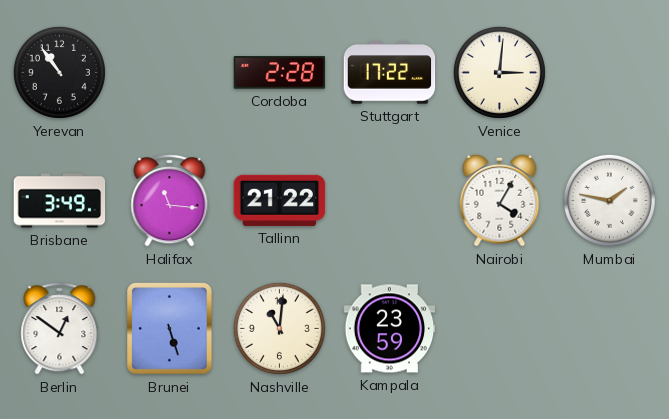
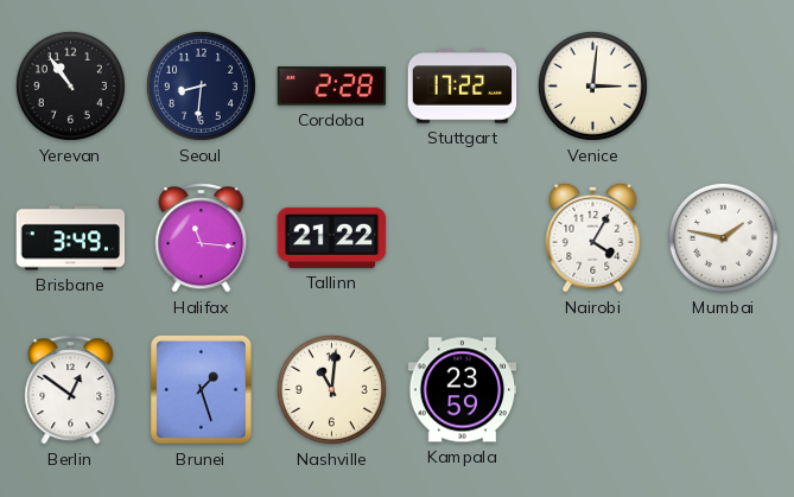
Seoul: none -> 8:31
Brunei: 5:27 -> 1:27
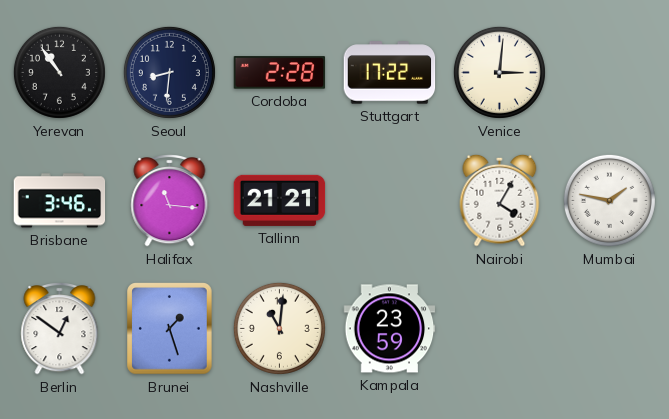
Brisbane: 3:49 -> 3:46
Tallinn: 21:22 -> 21:21
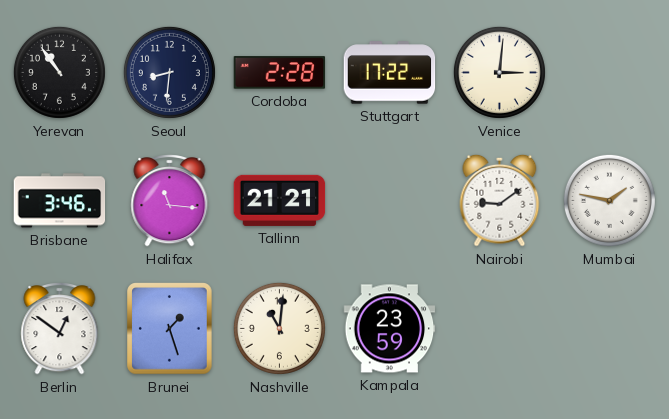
Nairobi: 4:05 -> 9:09
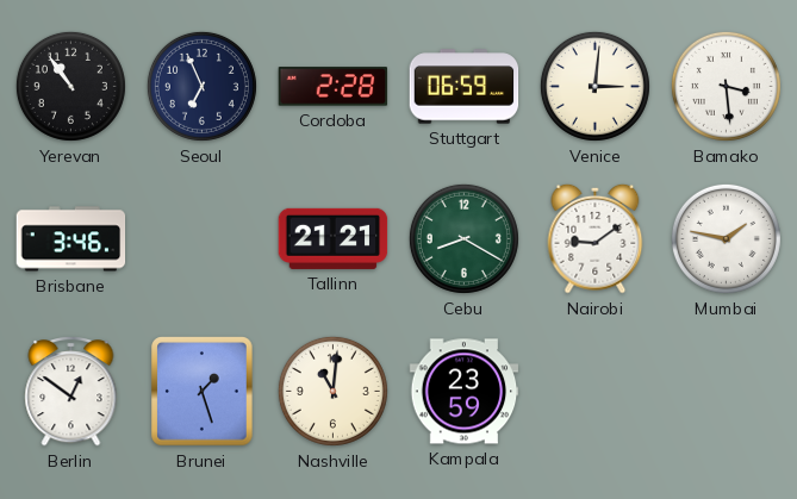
Seoul: 8:31 -> 6:56
Stuttgart: 17:22 -> 06:59
Bamako: none -> 3:29
Halifax: 11:16 -> none
Cebu: none -> 8:20
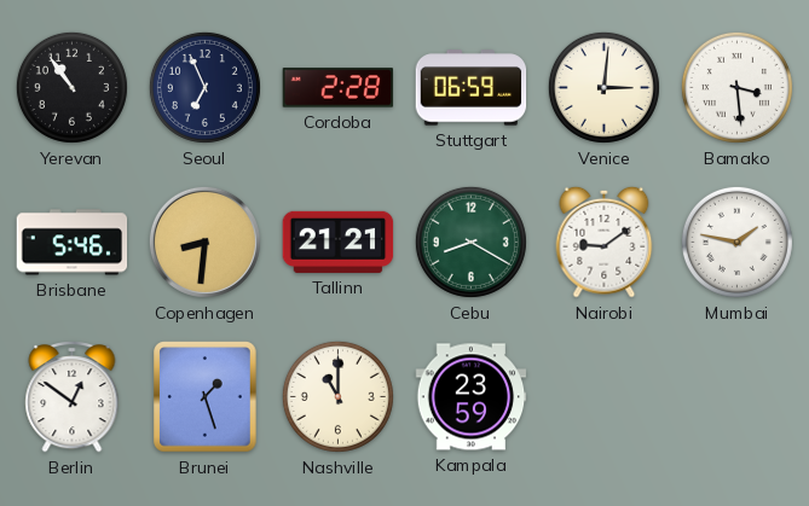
Brisbane: 3:46 -> 5:46
Copenhagen: none -> 8:31
Nashville: 11:01 -> 11:00
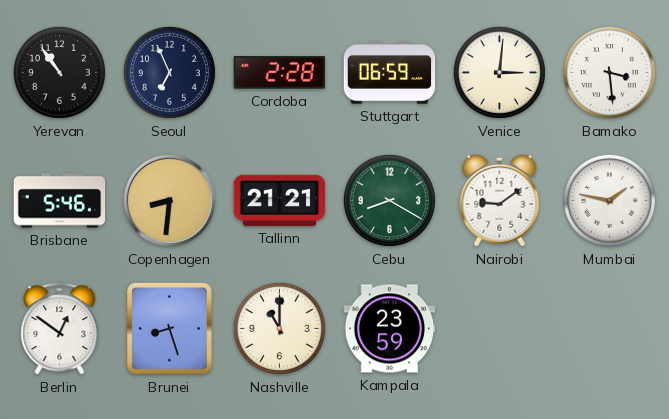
Brunei: 1:27 -> 8:27
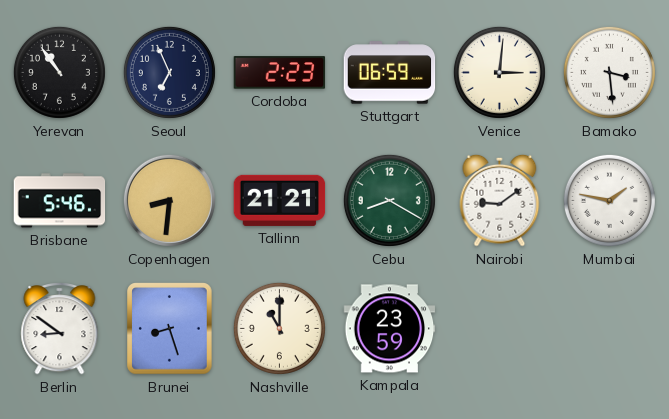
Cordoba: 2:28 -> 2:23
Berlin: 12:51 -> 8:51
